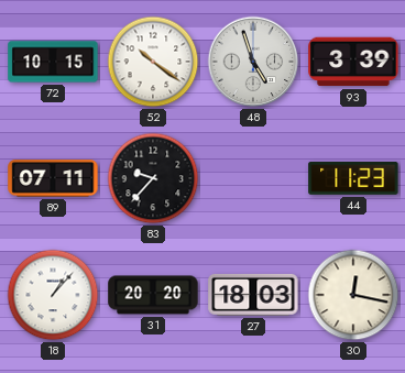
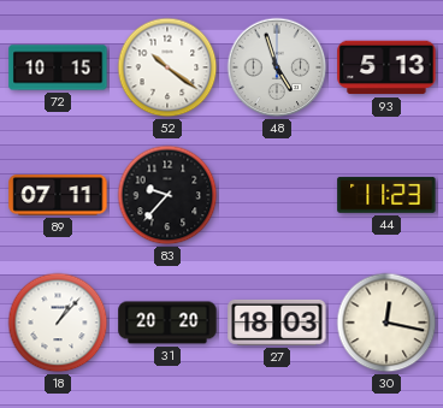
93: 3:39 -> 5:13
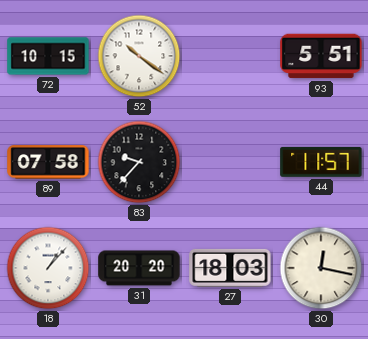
48: 4:57 -> none
93: 5:13 -> 5:51
89: 07:11 -> 07:58
44: 11:23 -> 11:57
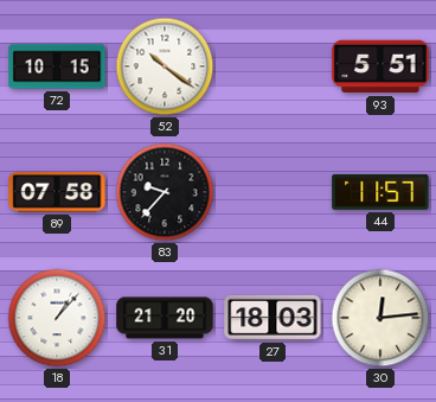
31: 20:20 -> 21:20
30: 12:17 -> 12:14
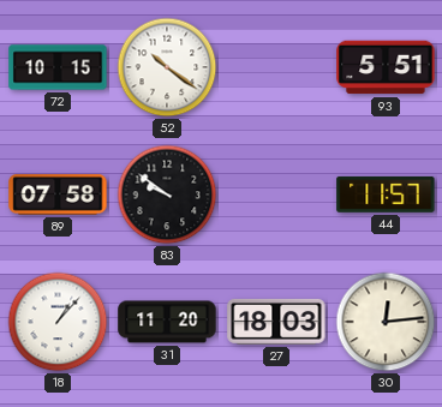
83: 9:37 -> 9:51
31: 21:20 -> 11:20
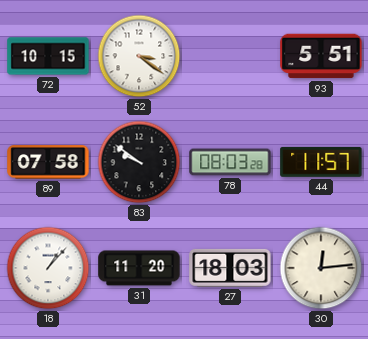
52: 10:21 -> 3:21
78: none -> 08:03
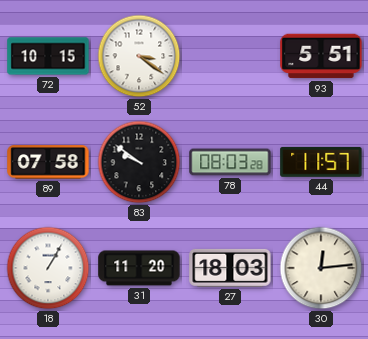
18: 1:07 -> 1:05
